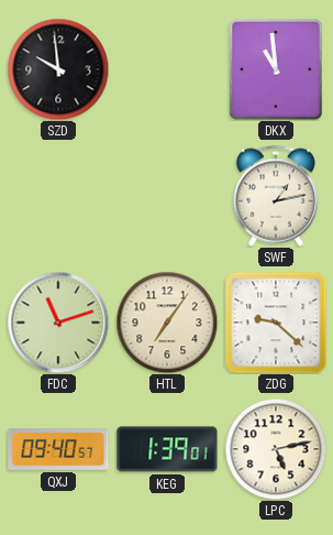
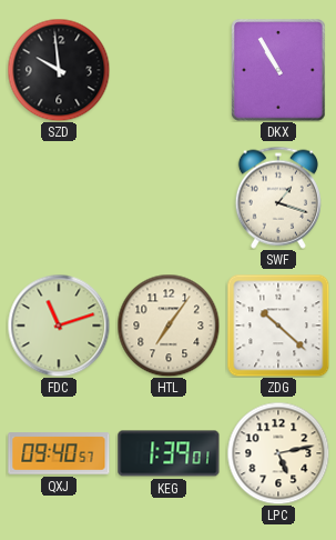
DKX: 10:59 -> 10:55
SWF: 1:13 -> 1:18
ZDG: 9:22 -> 10:22
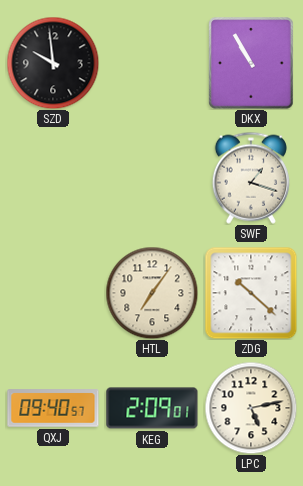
FDC: 11:12 -> none
KEG: 1:39 -> 2:09
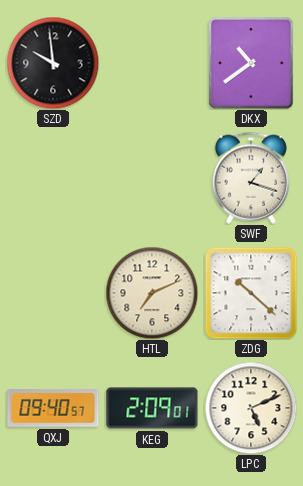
DKX: 10:55 -> 10:39
HTL: 7:06 -> 7:11
LPC: 5:13 -> 5:11
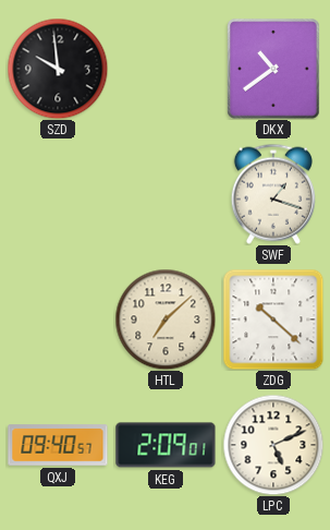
HTL: 7:11 -> 7:08
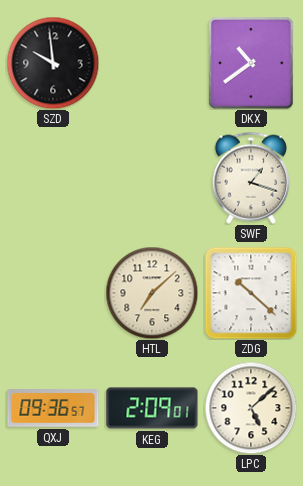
QXJ: 09:40 -> 09:36
LPC: 5:11 -> 5:08
